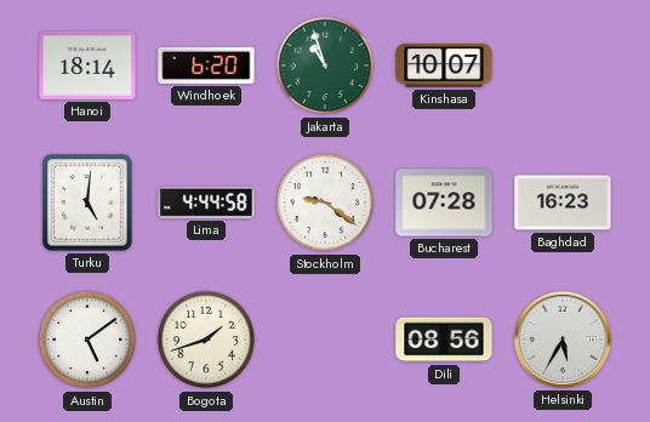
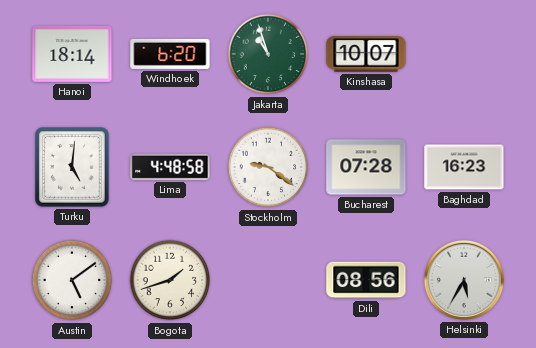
Lima: 4:44 -> 4:48
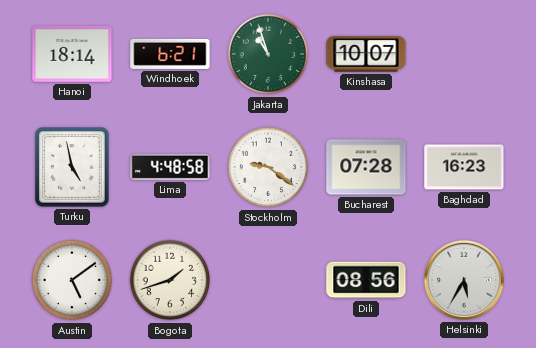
Windhoek: 6:20 -> 6:21
Turku: 5:01 -> 4:58
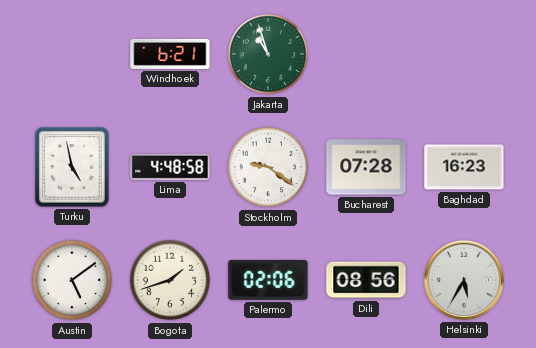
Hanoi: 18:14 -> none
Kinshasa: 10:07 -> none
Palermo: none -> 02:06
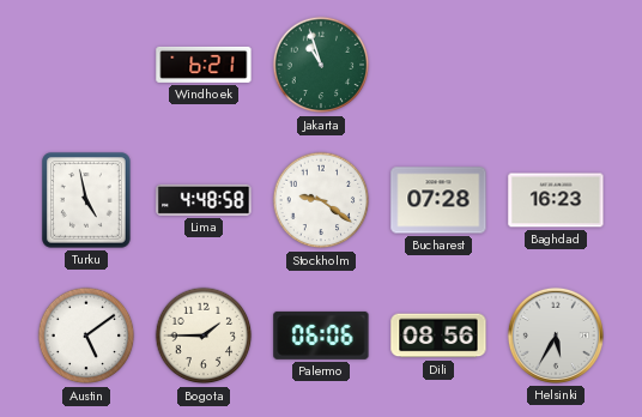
Bogota: 1:42 -> 1:45
Palermo: 02:06 -> 06:06
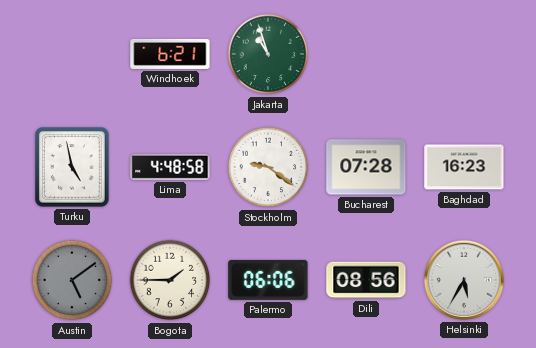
Austin dial: white -> grey
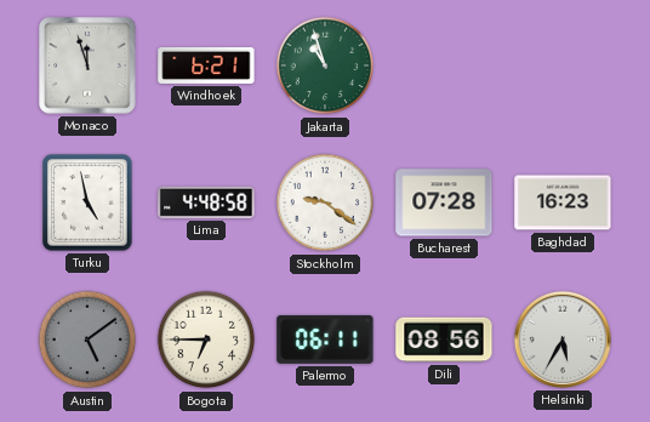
Monaco: none -> 11:57
Bogota: 1:45 -> 6:45
Palermo: 06:06 -> 06:11
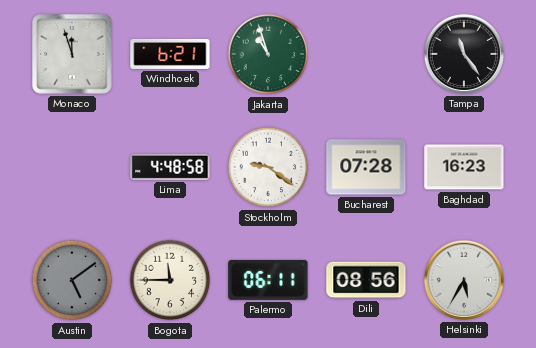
Tampa: none -> 11:24
Turku: 4:58 -> none
Bogota: 6:45 -> 11:45
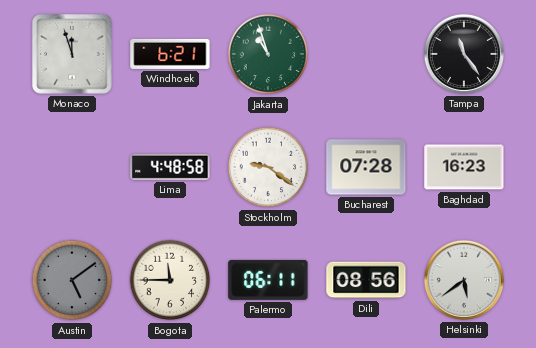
Helsinki: 5:35 -> 5:39
